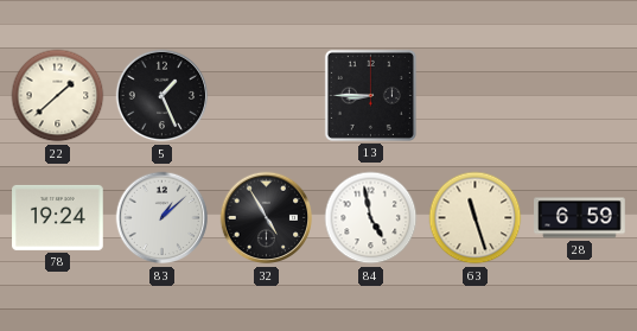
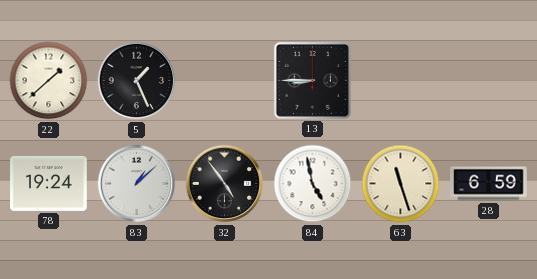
32: 4:55 -> 4:54
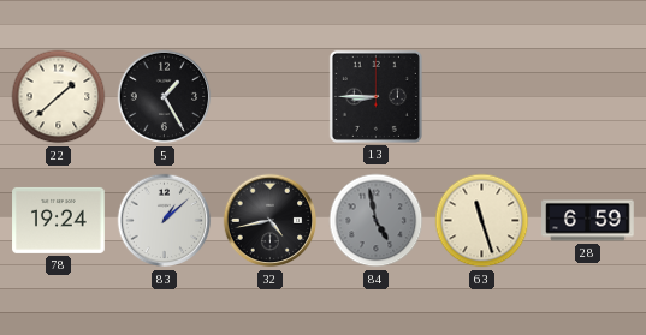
5: 1:26 -> 1:25
32: 4:54 -> 4:43
84 dial: white -> grey
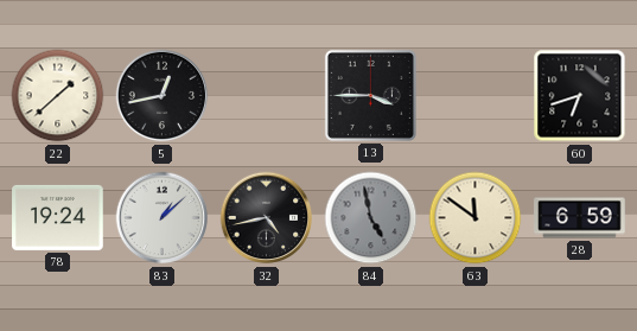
5: 1:25 -> 12:43
13: 8:45 -> 3:45
60: none -> 6:42
63: 11:27 -> 11:51
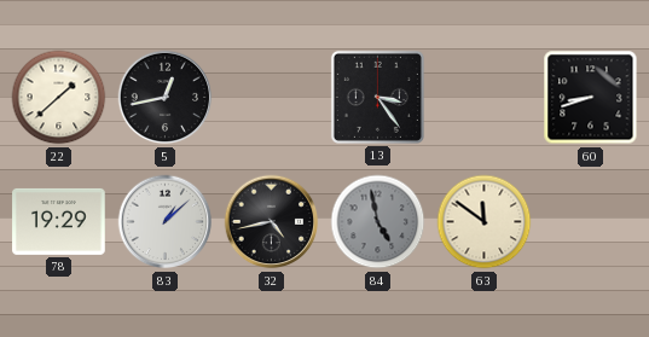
13: 3:45 -> 3:24
60: 6:42 -> 8:42
78: 19:24 -> 19:29
28: 6:59 -> none
